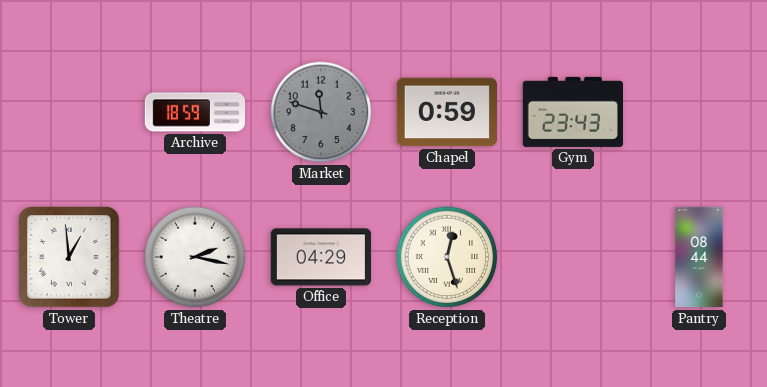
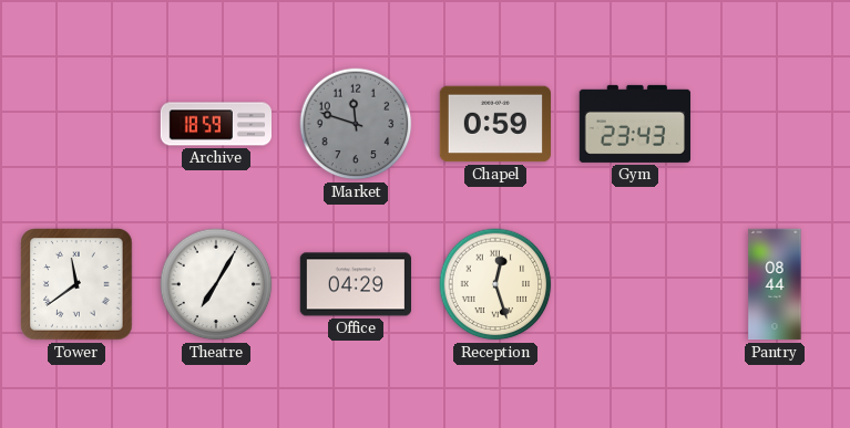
Tower: 12:59 -> 11:39
Theatre: 2:17 -> 7:05
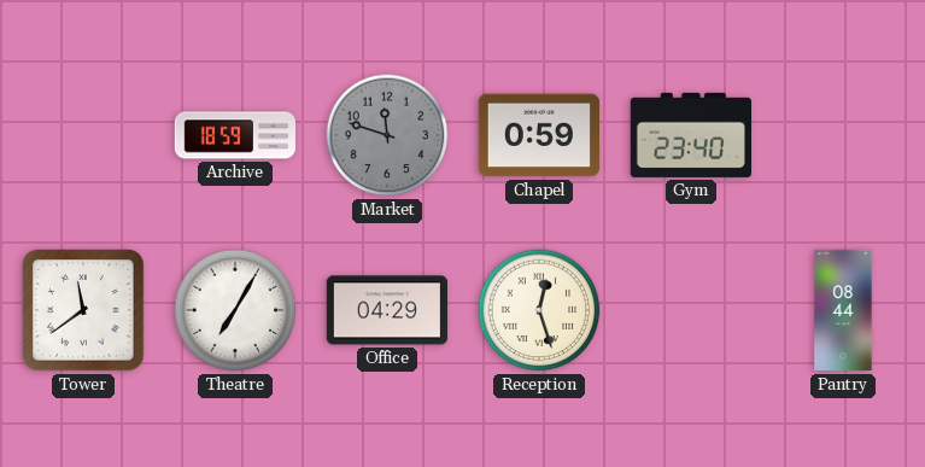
Gym: 23:43 -> 23:40
